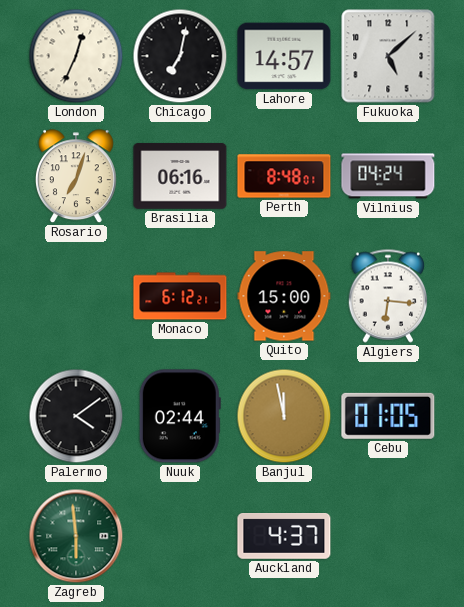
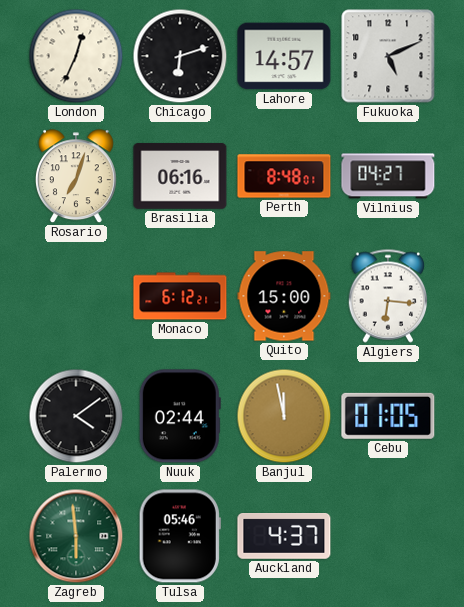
Chicago: 7:02 -> 6:12
Fukuoka: 5:08 -> 5:11
Vilnius: 04:24 -> 04:27
Tulsa: none -> 05:46
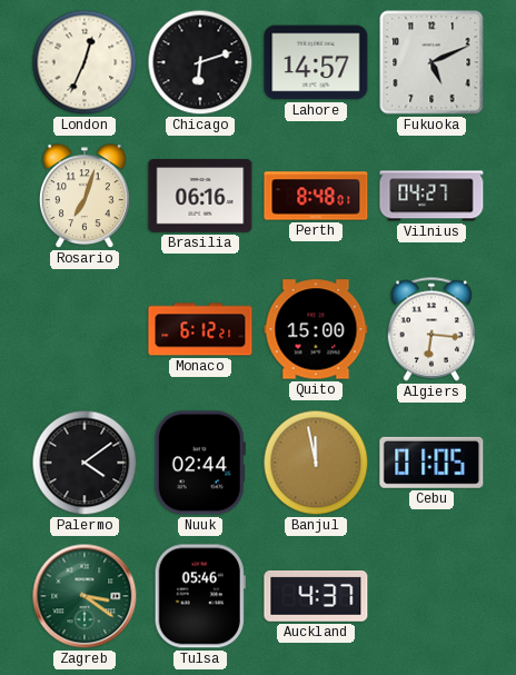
Zagreb: 5:59 -> 3:21
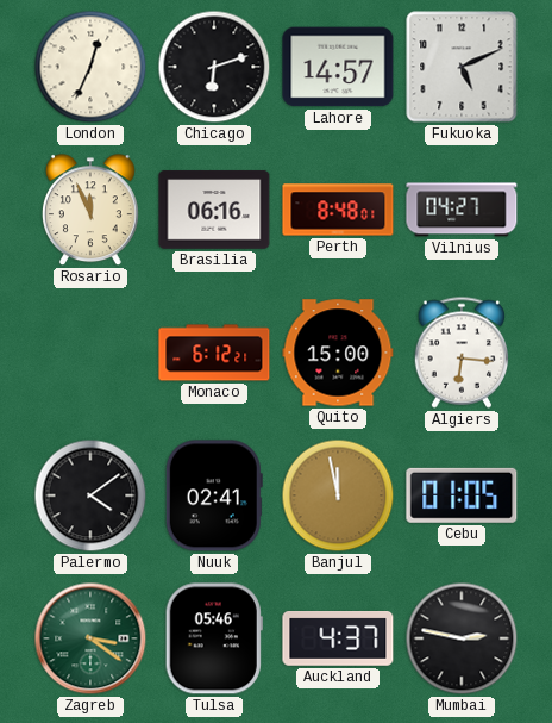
Rosario: 7:03 -> 11:56
Nuuk: 02:44 -> 02:41
Mumbai: none -> 2:47
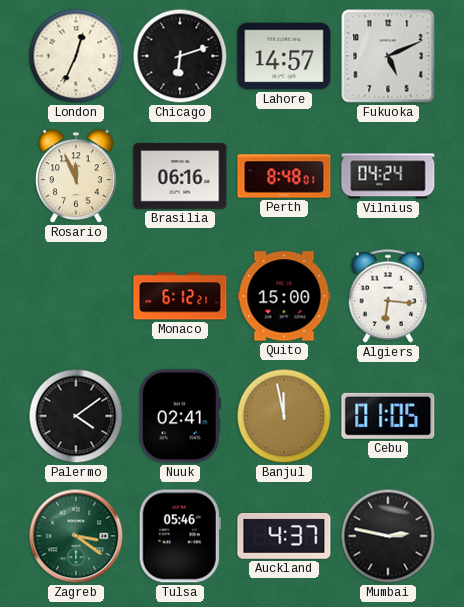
Vilnius: 04:27 -> 04:24
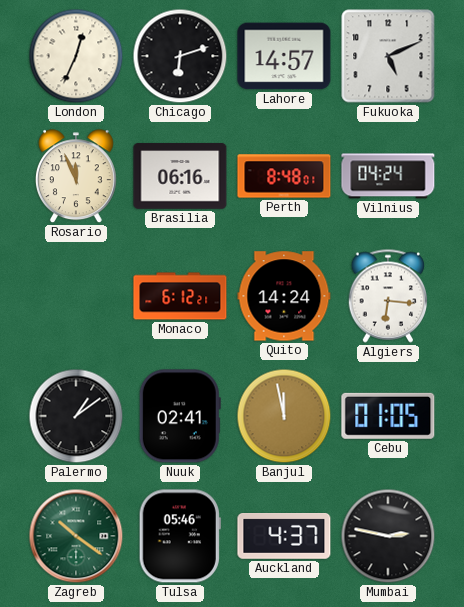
Quito: 15:00 -> 14:24
Palermo: 4:09 -> 1:09
Zagreb: 3:21 -> 10:21
